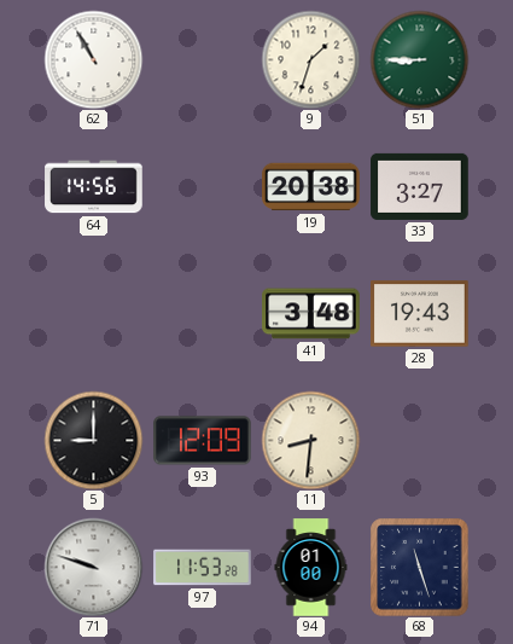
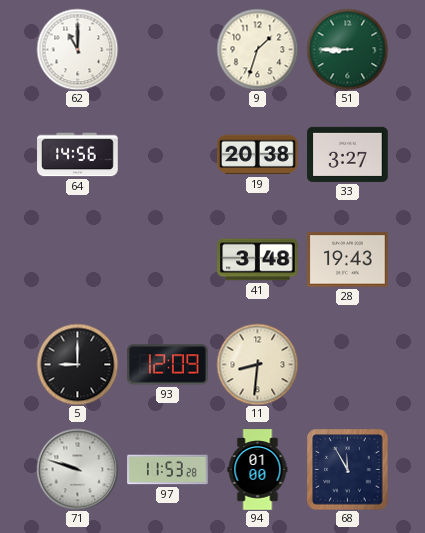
62: 10:55 -> 11:00
68: 11:27 -> 11:55
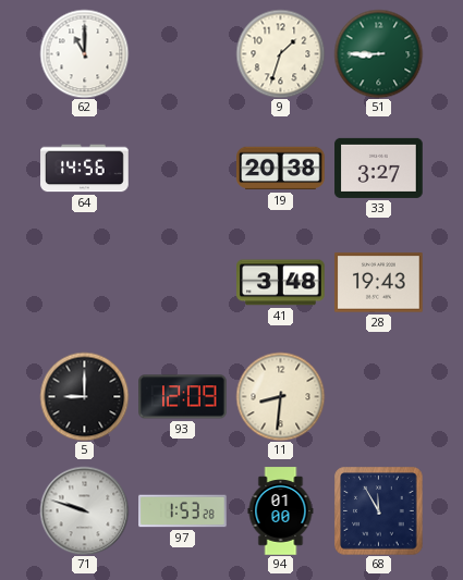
97: 11:53 -> 1:53
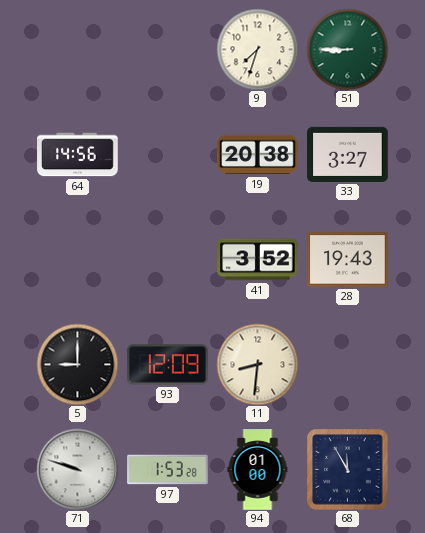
62: 11:00 -> none
9: 1:33 -> 7:33
41: 3:48 -> 3:52
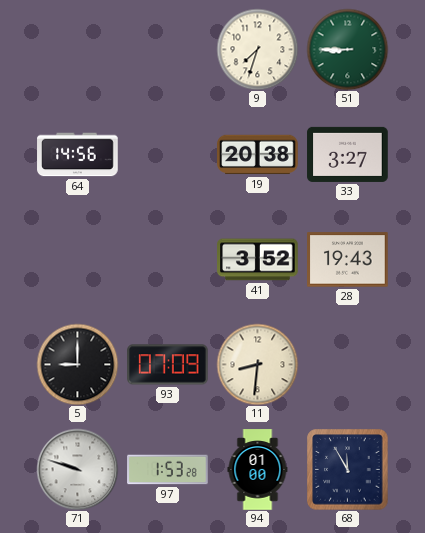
93: 12:09 -> 07:09
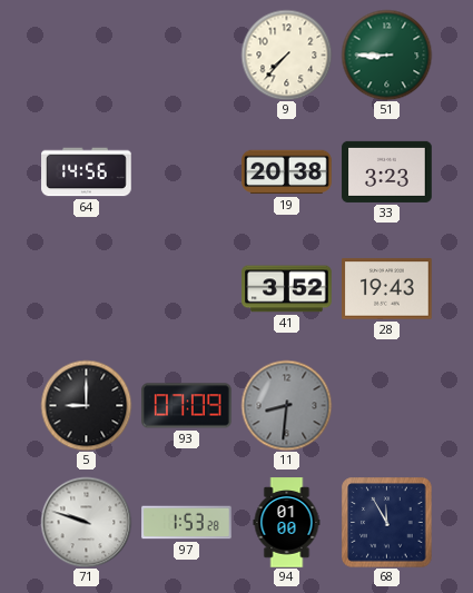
9: 7:33 -> 7:37
33: 3:27 -> 3:23
11 dial: cream -> grey
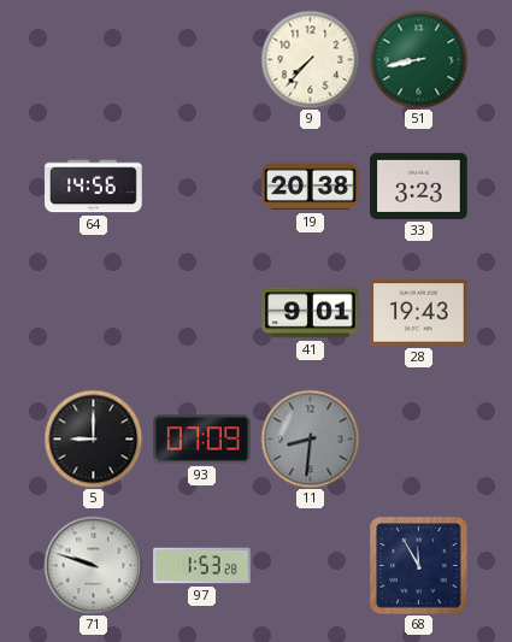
51: 8:45 -> 8:43
41: 3:52 -> 9:01
94: 01:00 -> none
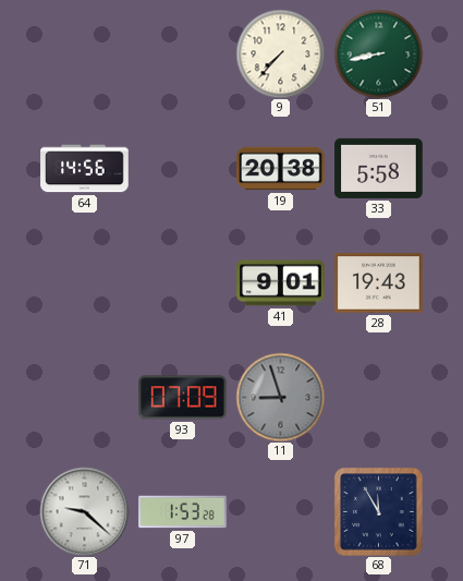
33: 3:23 -> 5:58
5: 9:00 -> none
11: 8:31 -> 8:57
71: 9:48 -> 9:22
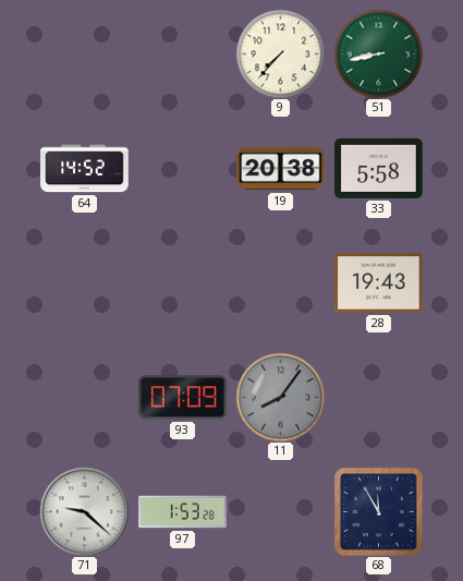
64: 14:56 -> 14:52
41: 9:01 -> none
11: 8:57 -> 8:06
